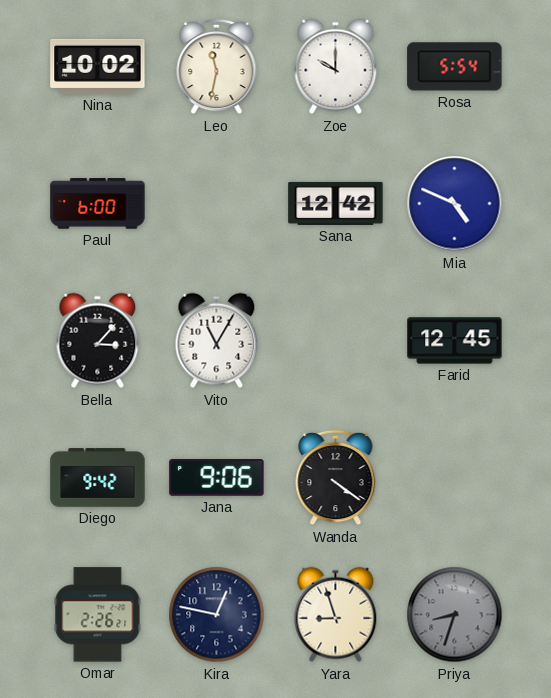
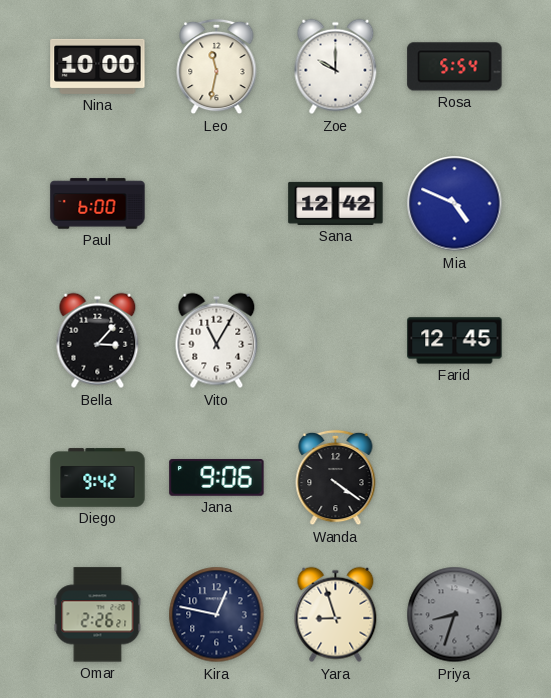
Nina: 10:02 -> 10:00
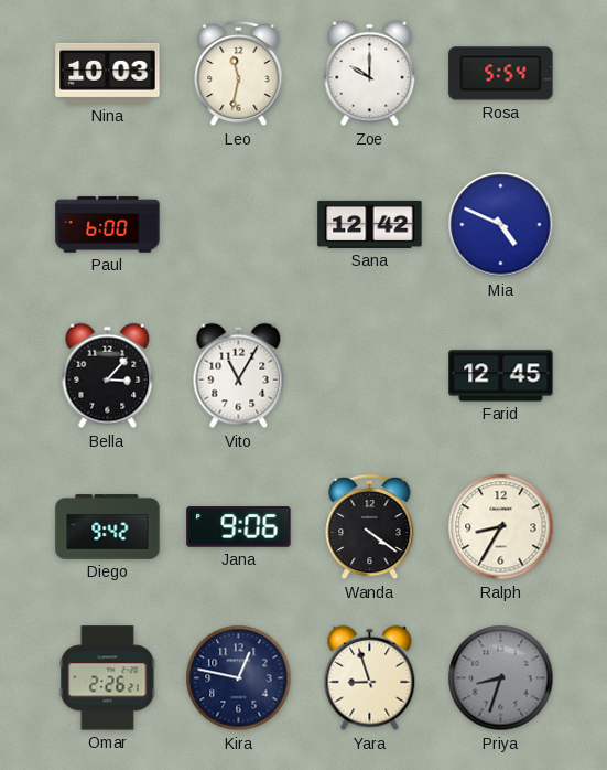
Nina: 10:00 -> 10:03
Ralph: none -> 8:35
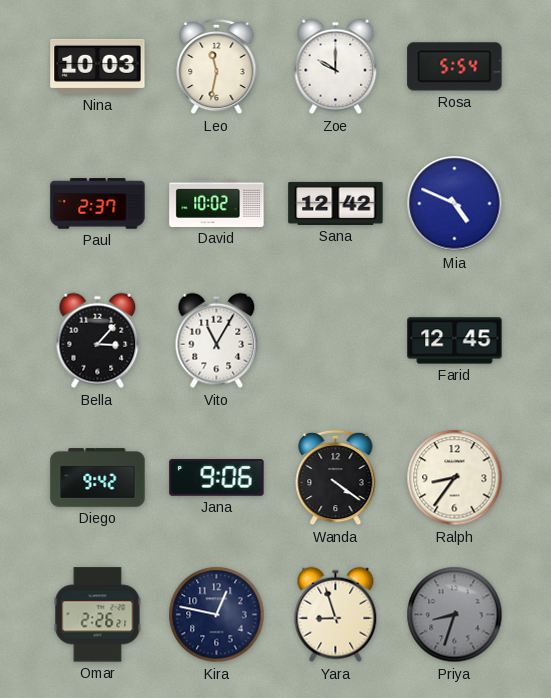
Paul: 6:00 -> 2:37
David: none -> 10:02
Ralph: 8:35 -> 8:36
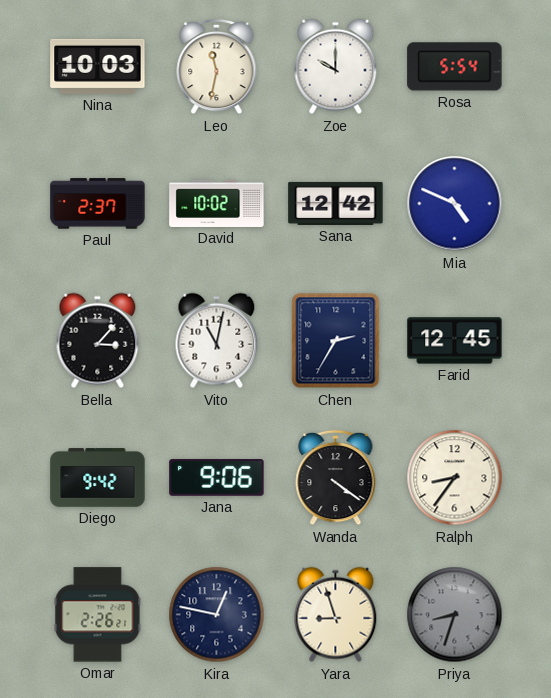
Vito: 11:05 -> 11:02
Chen: none -> 2:35
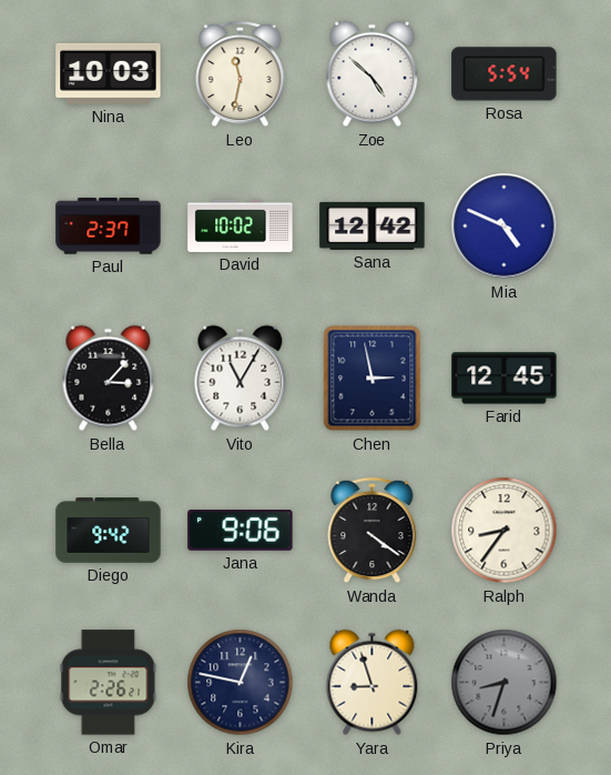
Zoe: 10:00 -> 4:52
Vito: 11:02 -> 11:05
Chen: 2:35 -> 2:58
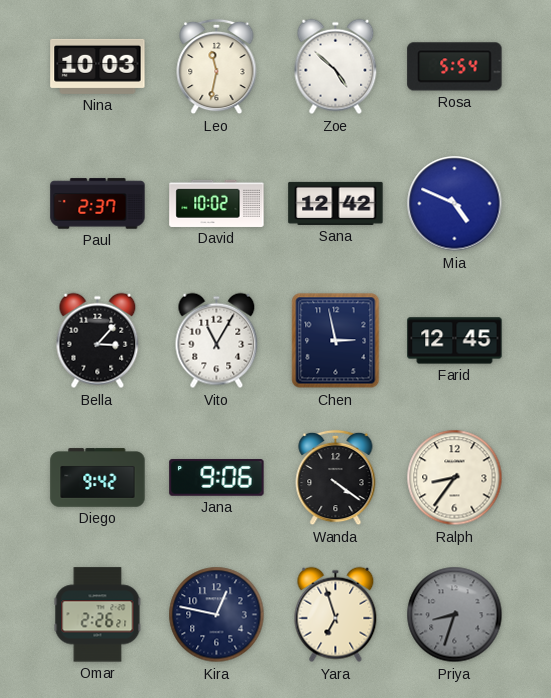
Yara: 8:57 -> 6:57
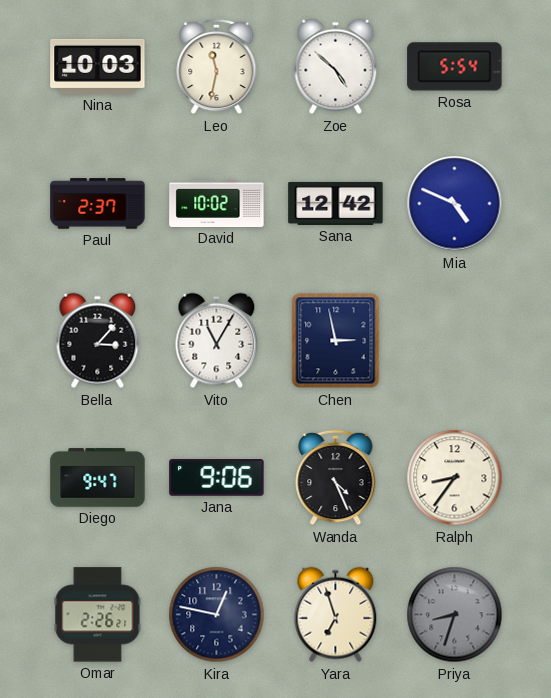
Farid: 12:45 -> none
Diego: 9:42 -> 9:47
Wanda: 4:21 -> 4:26
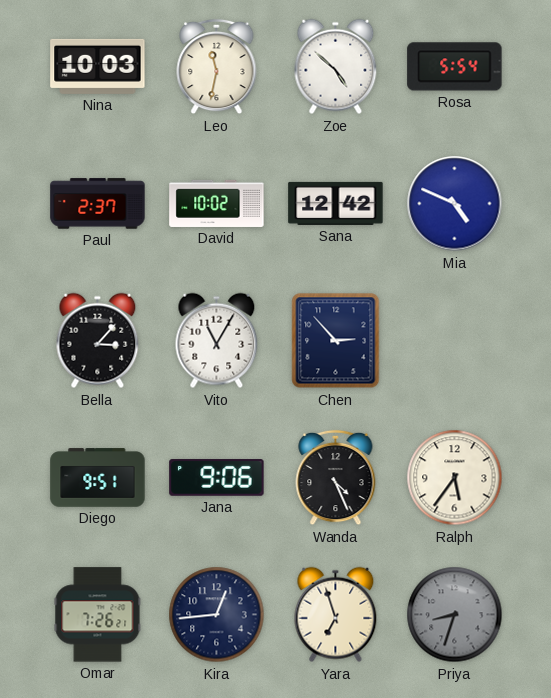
Chen: 2:58 -> 2:53
Diego: 9:47 -> 9:51
Ralph: 8:36 -> 5:36
Omar: 2:26 -> 7:26
Kira: 12:47 -> 12:44
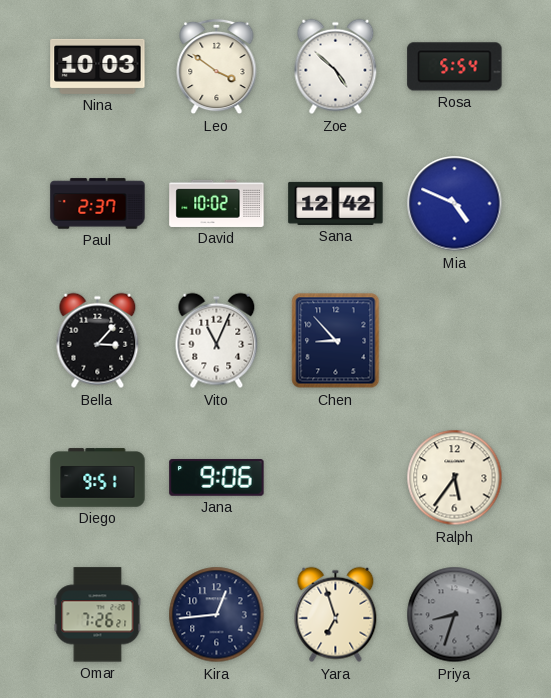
Leo: 11:32 -> 3:51
Vito: 11:05 -> 11:04
Chen: 2:53 -> 8:53
Wanda: 4:26 -> none
